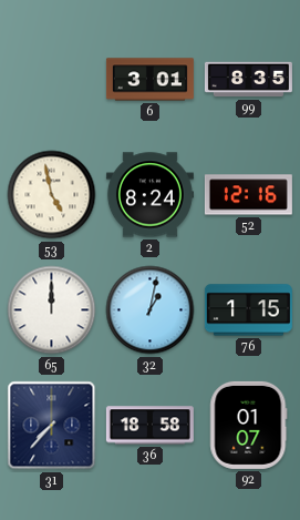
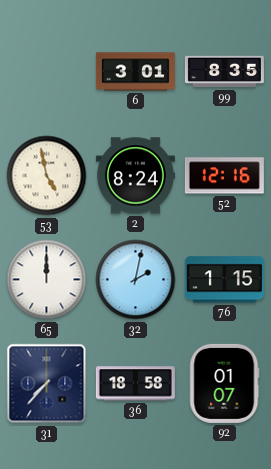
32: 1:02 -> 2:02
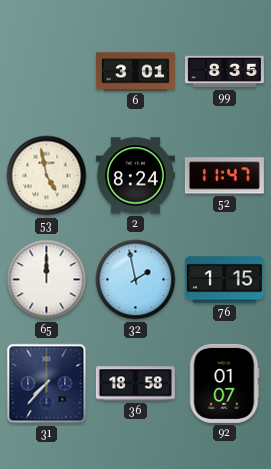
52: 12:16 -> 11:47
32: 2:02 -> 1:58
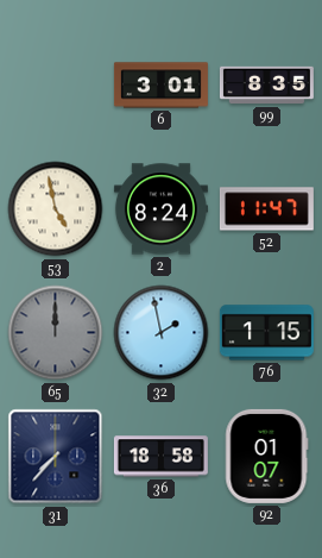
65 dial: white -> grey
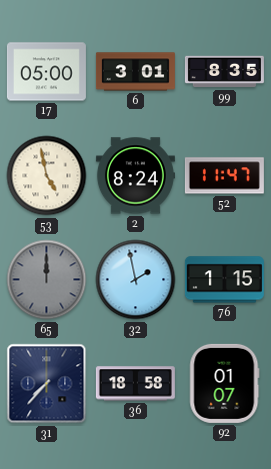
17: none -> 05:00
